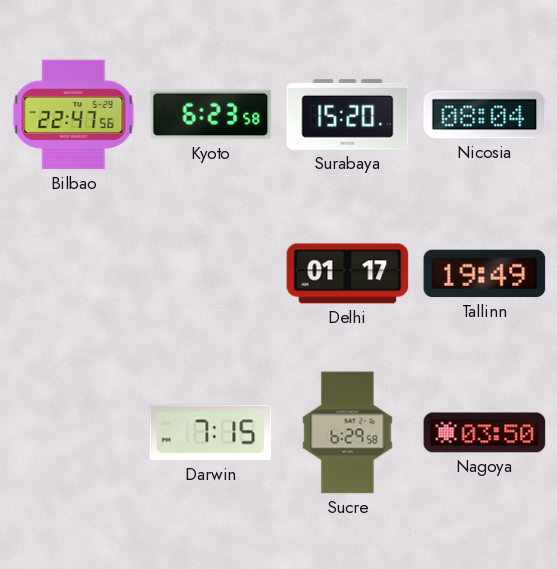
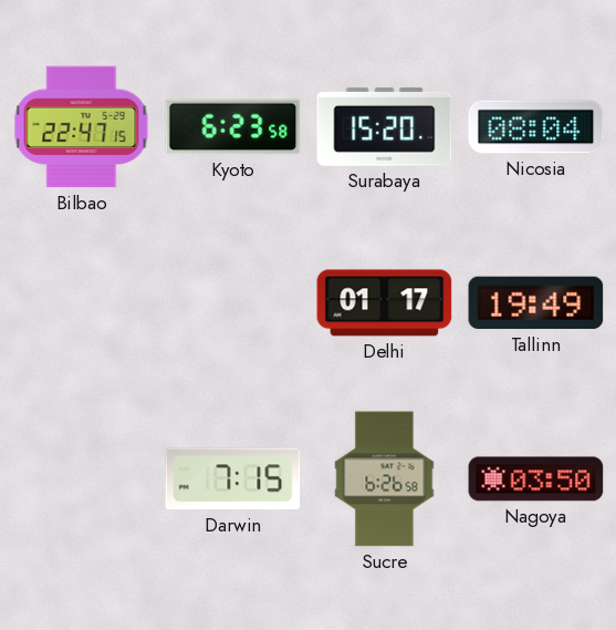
Bilbao: 22:47:56 -> 22:47:15
Sucre: 6:29 -> 6:26
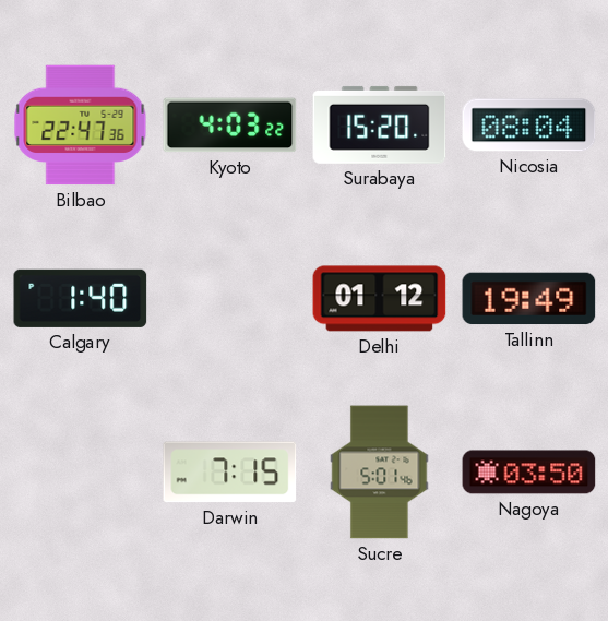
Bilbao: 22:47:15 -> 22:47:36
Kyoto: 6:23 -> 4:03
Calgary: none -> 1:40
Delhi: 01:17 -> 01:12
Sucre: 6:26 -> 5:01
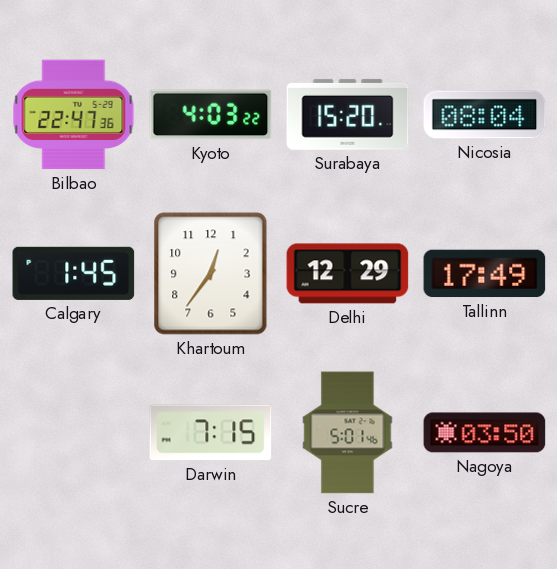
Calgary: 1:40 -> 1:45
Khartoum: none -> 12:36
Delhi: 01:12 -> 12:29
Tallinn: 19:49 -> 17:49
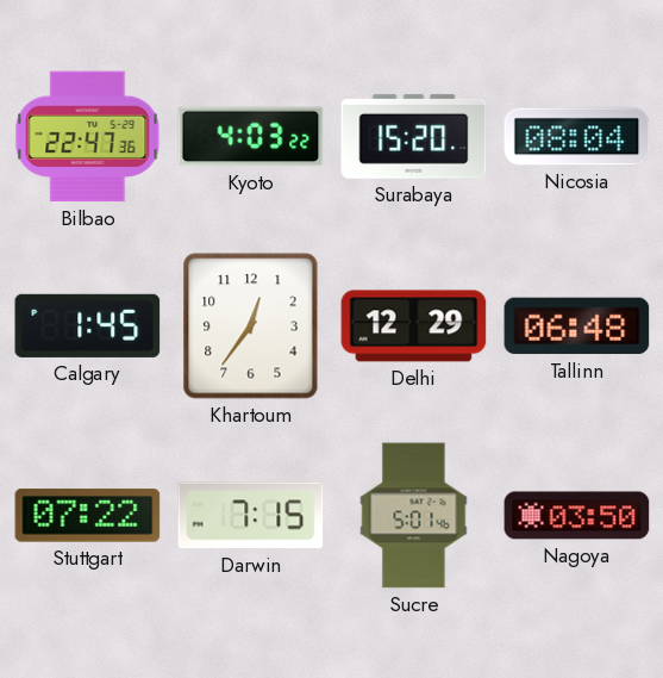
Tallinn: 17:49 -> 06:48
Stuttgart: none -> 07:22
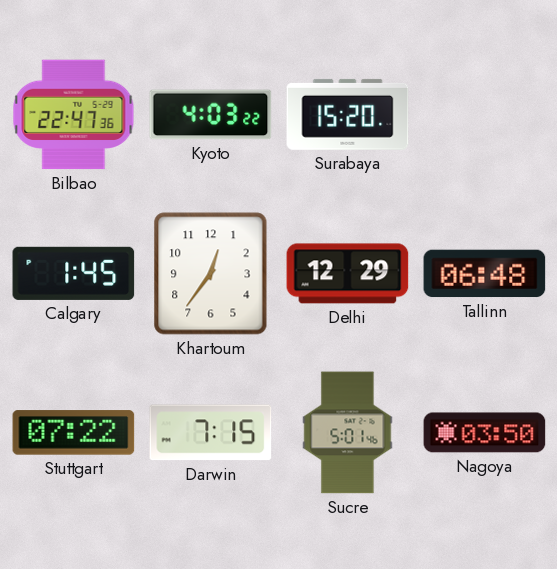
Nicosia: 08:04 -> none
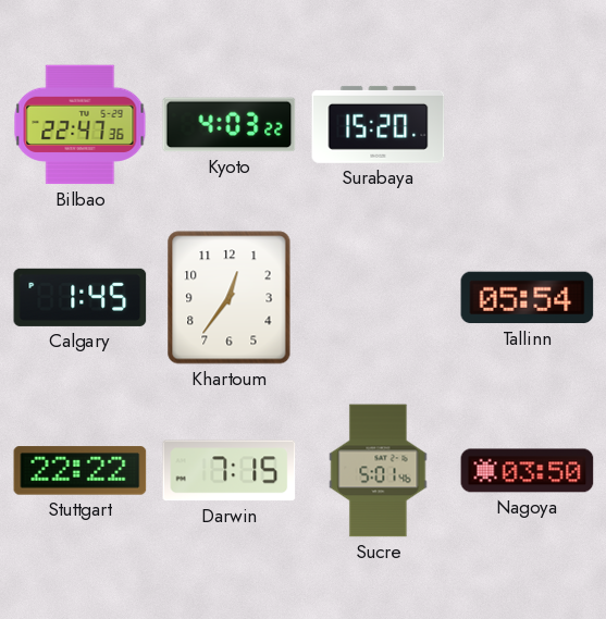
Delhi: 12:29 -> none
Tallinn: 06:48 -> 05:54
Stuttgart: 07:22 -> 22:22
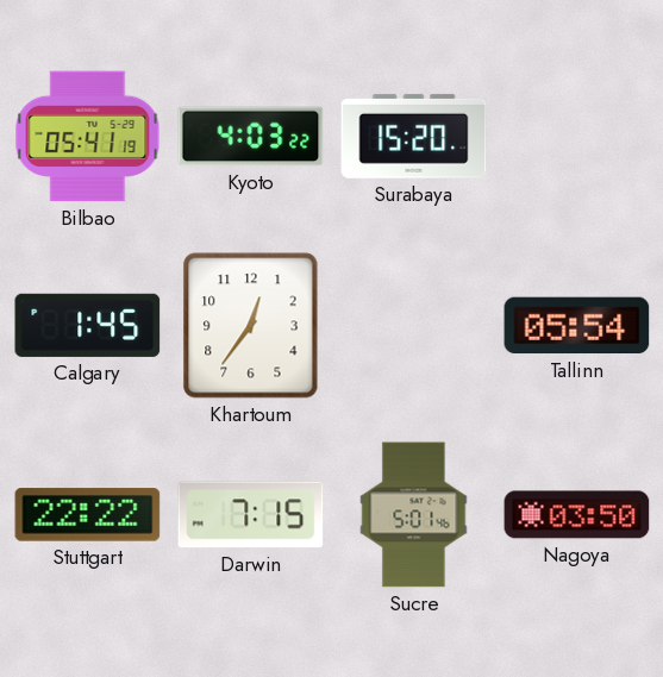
Bilbao: 22:47 -> 05:41
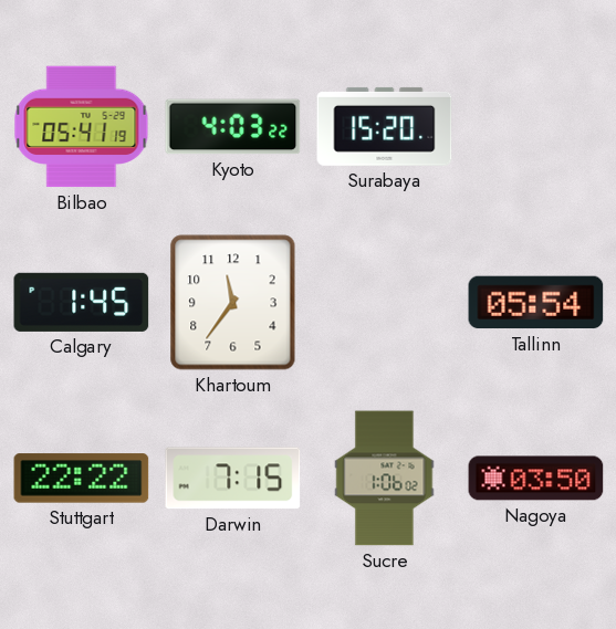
Khartoum: 12:36 -> 11:36
Sucre: 5:01 -> 1:06
